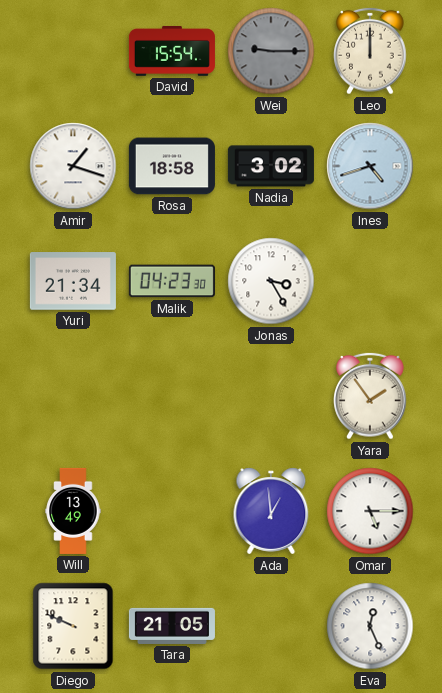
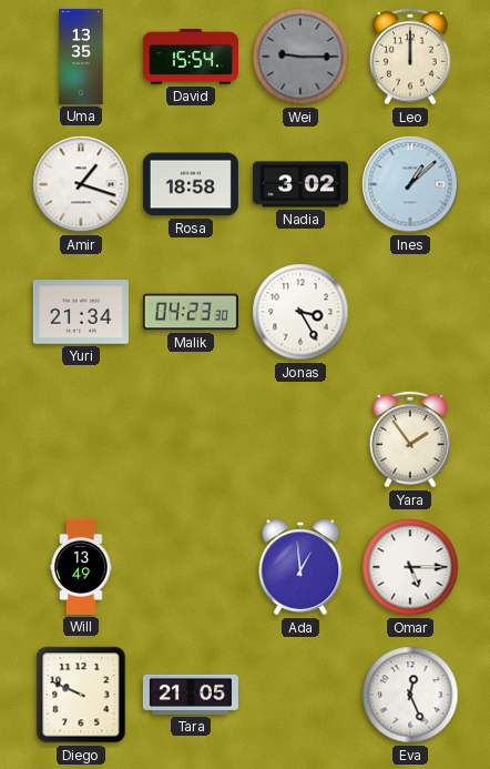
Uma: none -> 13:35
Ines: 4:42 -> 1:08
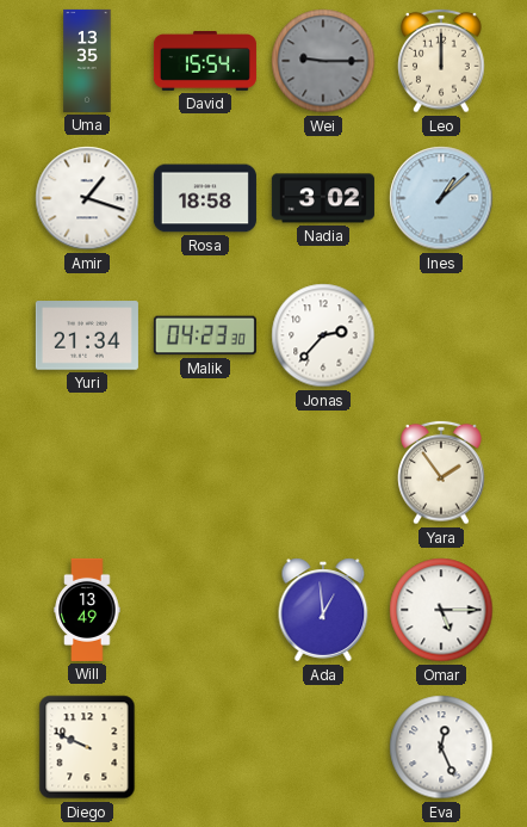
Jonas: 3:25 -> 2:37
Tara: 21:05 -> none
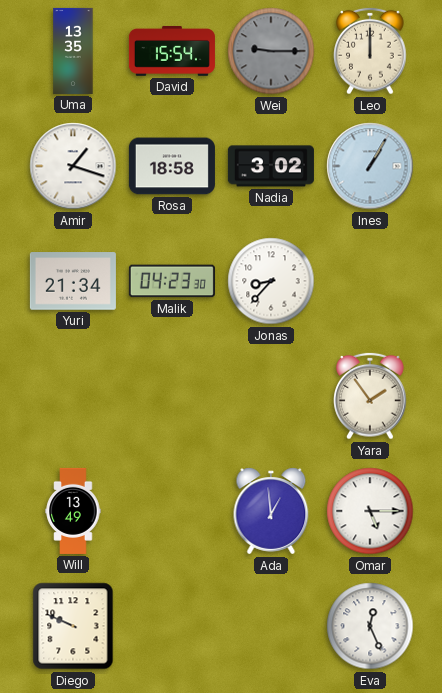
Ines: 1:08 -> 1:05
Jonas: 2:37 -> 8:37
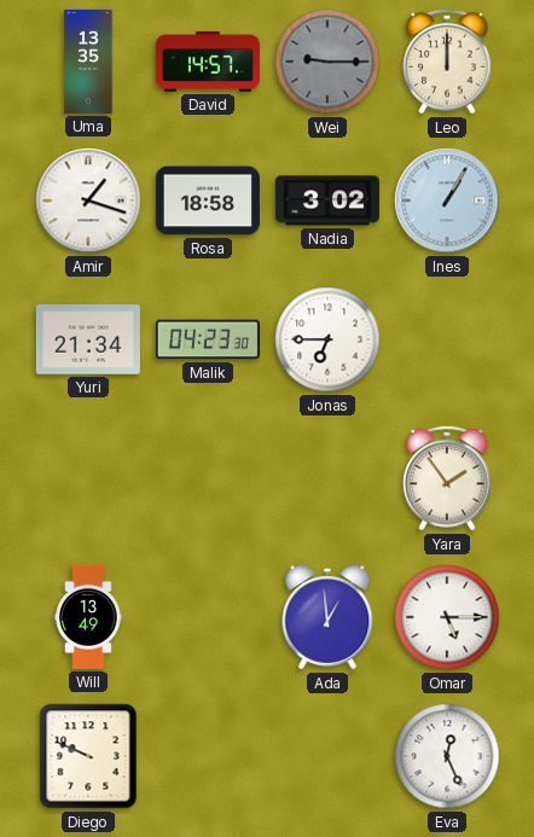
David: 15:54 -> 14:57
Jonas: 8:37 -> 6:45
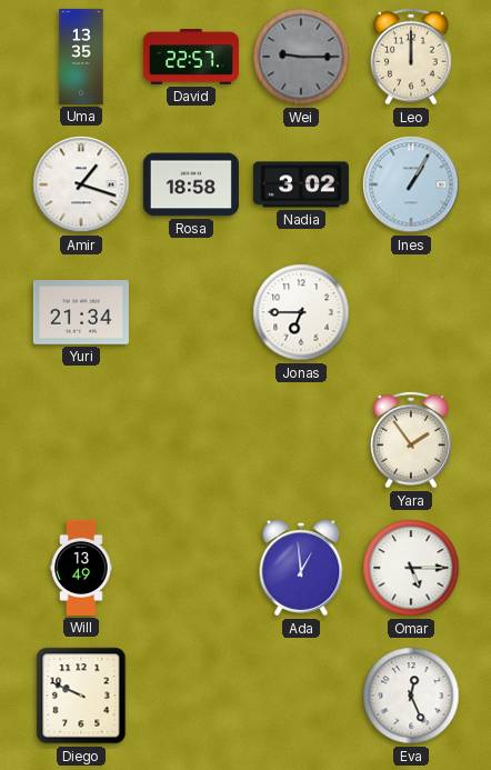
David: 14:57 -> 22:57
Malik: 04:23 -> none
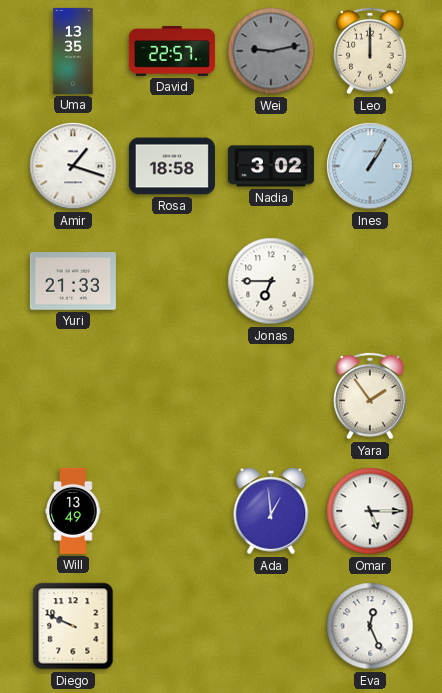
Wei: 9:15 -> 9:13
Yuri: 21:34 -> 21:33
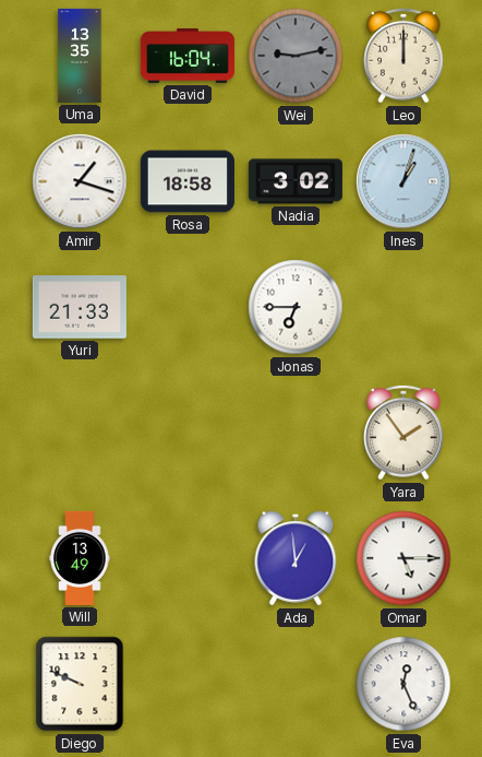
David: 22:57 -> 16:04
Ines: 1:05 -> 1:03
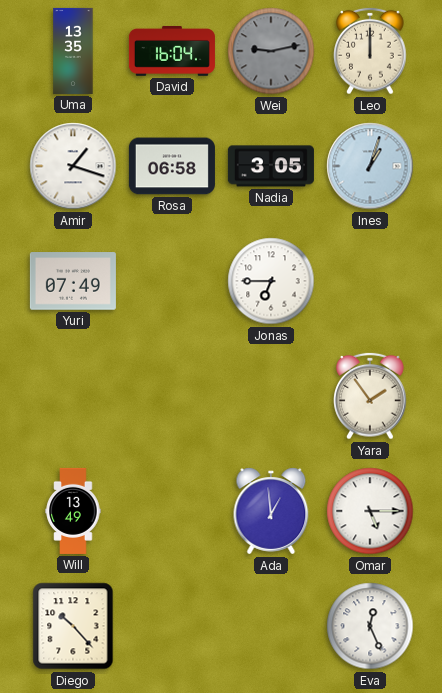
Rosa: 18:58 -> 06:58
Nadia: 3:02 -> 3:05
Yuri: 21:33 -> 07:49
Diego: 9:49 -> 10:23
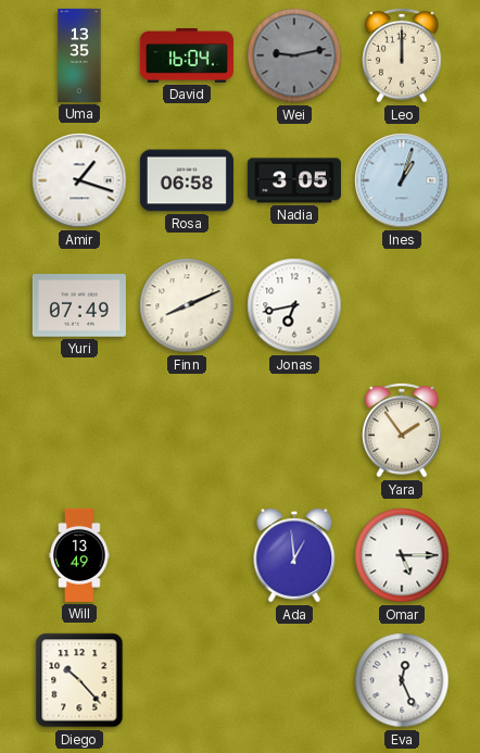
Finn: none -> 8:11
Jonas: 6:45 -> 6:43
